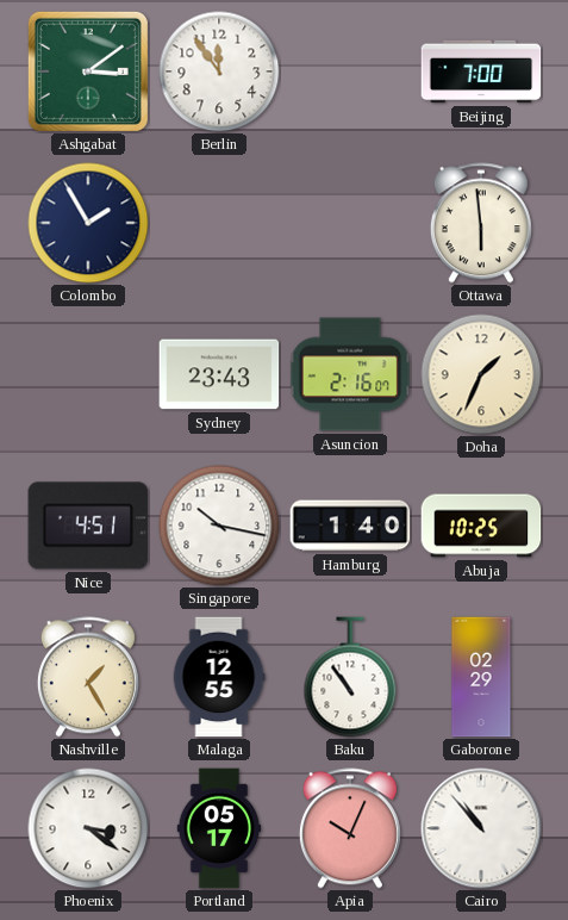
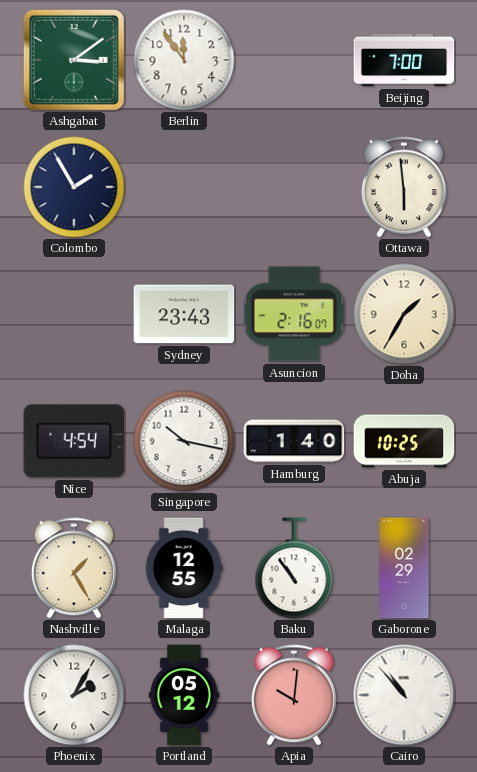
Doha: 1:34 -> 1:35
Nice: 4:51 -> 4:54
Phoenix: 3:21 -> 2:05
Portland: 05:17 -> 05:12
Apia: 10:04 -> 10:01
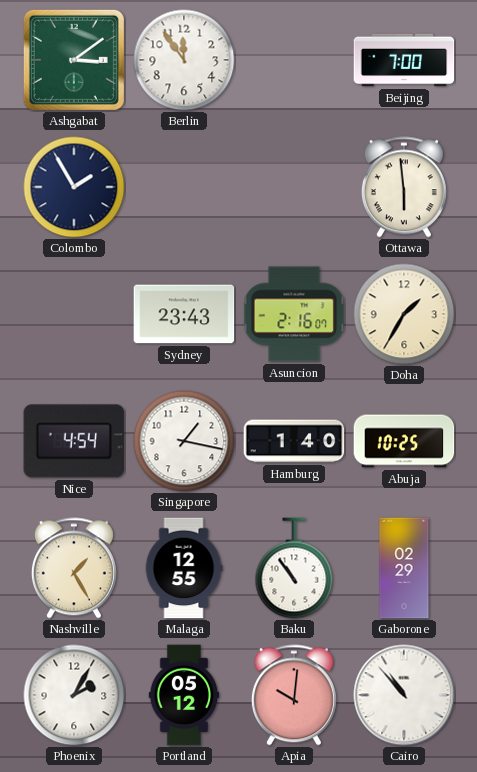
Singapore: 10:17 -> 1:17
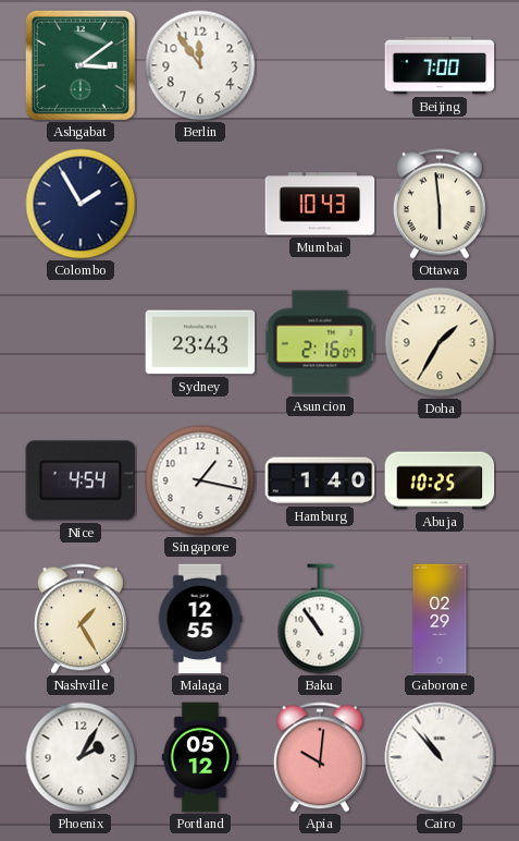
Mumbai: none -> 10:43
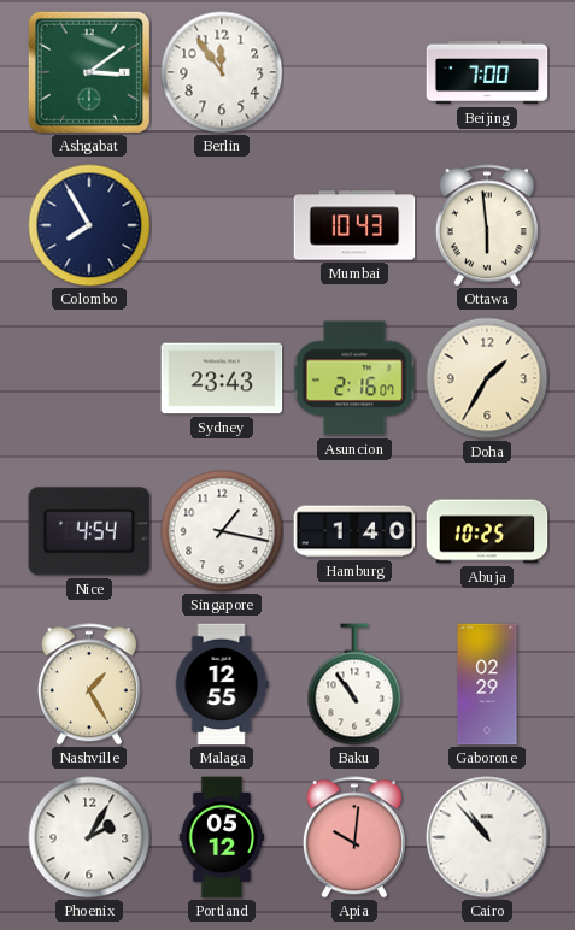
Colombo: 1:55 -> 7:55
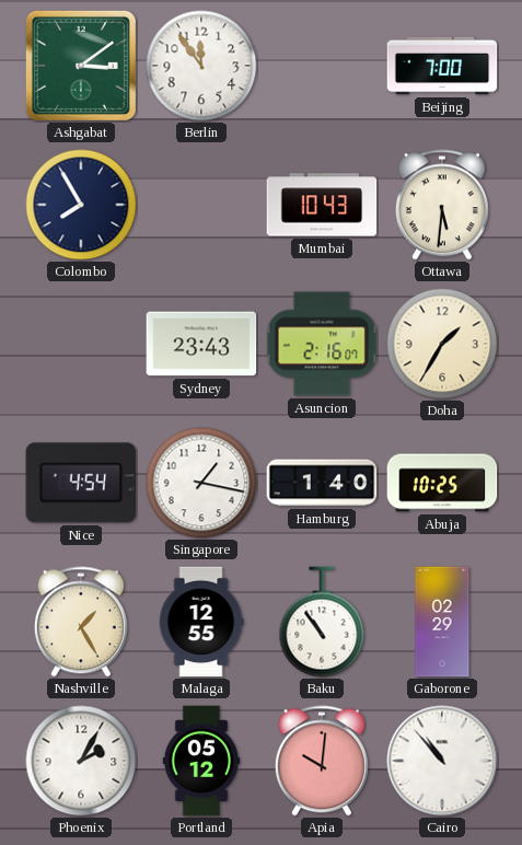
Ottawa: 5:59 -> 5:31
